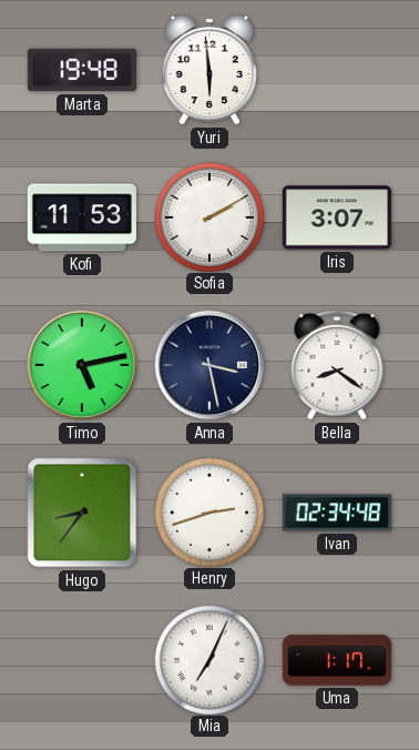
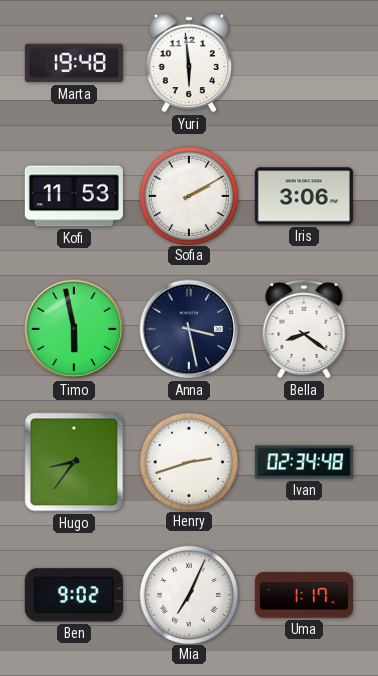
Iris: 3:07 -> 3:06
Timo: 5:13 -> 5:58
Ben: none -> 9:02
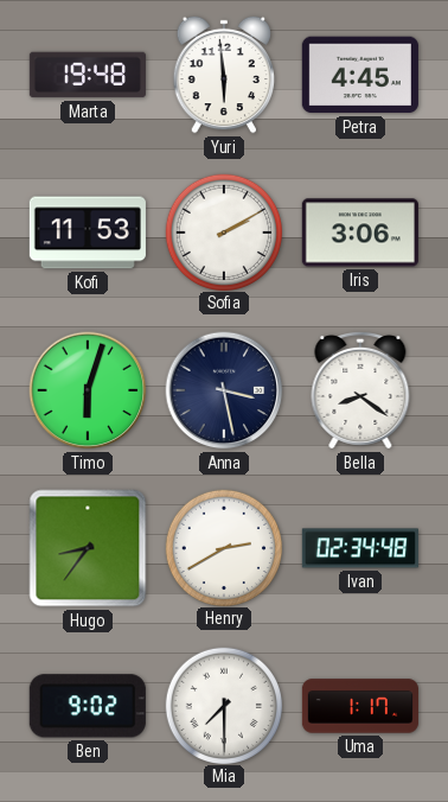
Petra: none -> 4:45
Timo: 5:58 -> 6:03
Henry: 2:42 -> 2:40
Mia: 7:04 -> 7:30
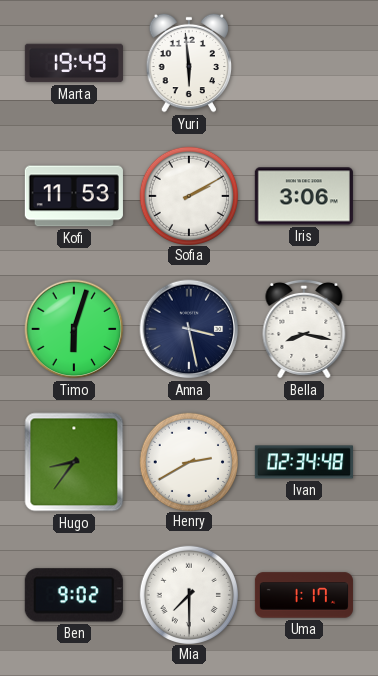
Marta: 19:48 -> 19:49
Petra: 4:45 -> none
Bella: 8:21 -> 8:17
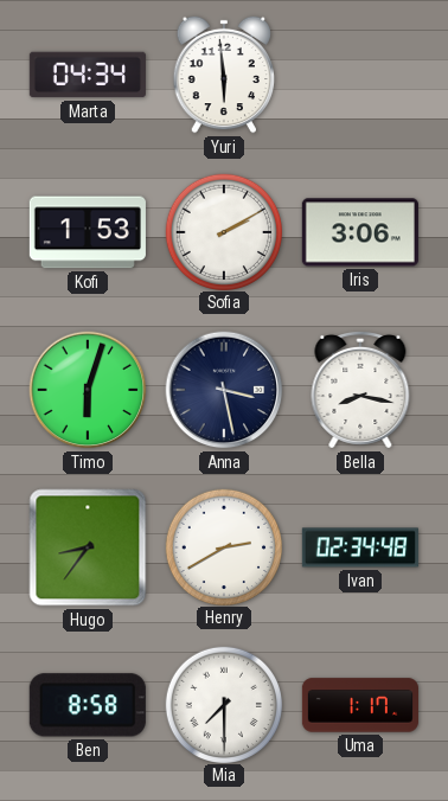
Marta: 19:49 -> 04:34
Kofi: 11:53 -> 1:53
Ben: 9:02 -> 8:58
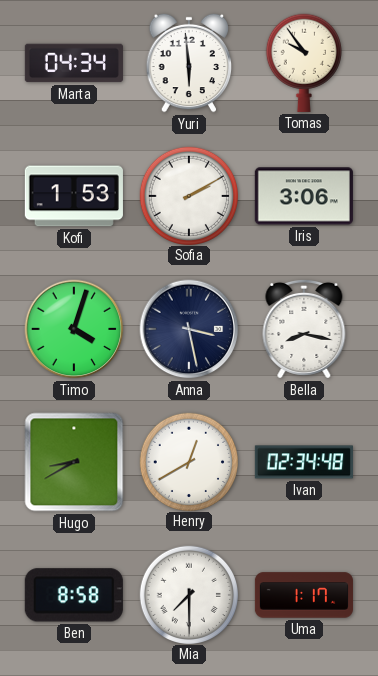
Tomas: none -> 9:54
Timo: 6:03 -> 4:03
Hugo: 8:36 -> 8:40
Henry: 2:40 -> 12:40
